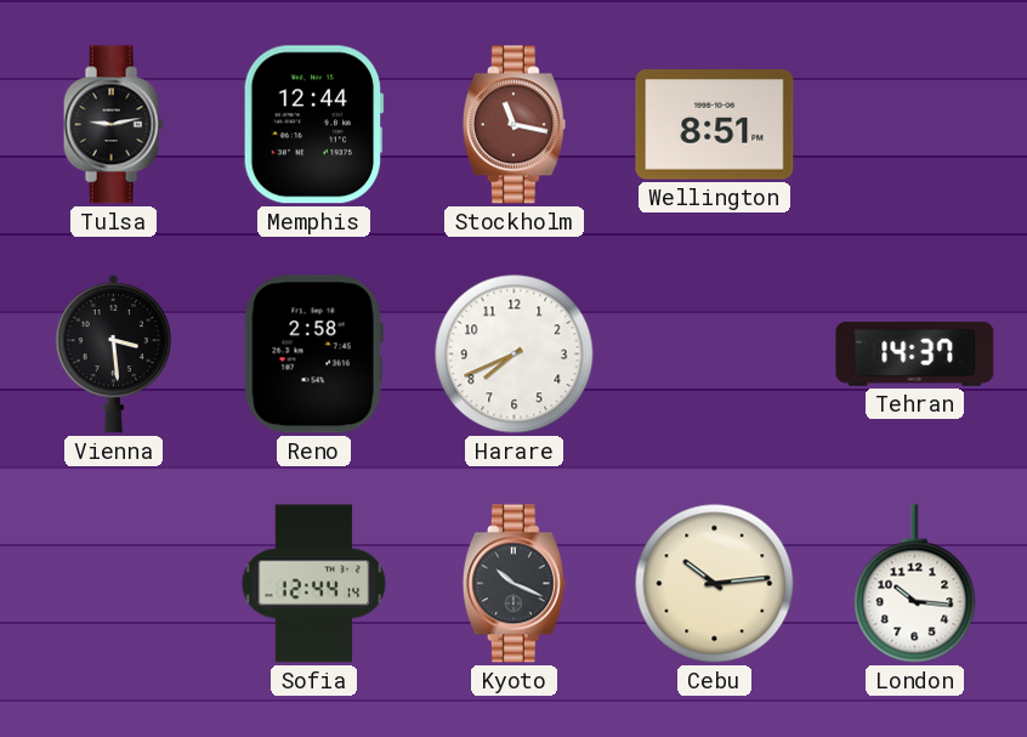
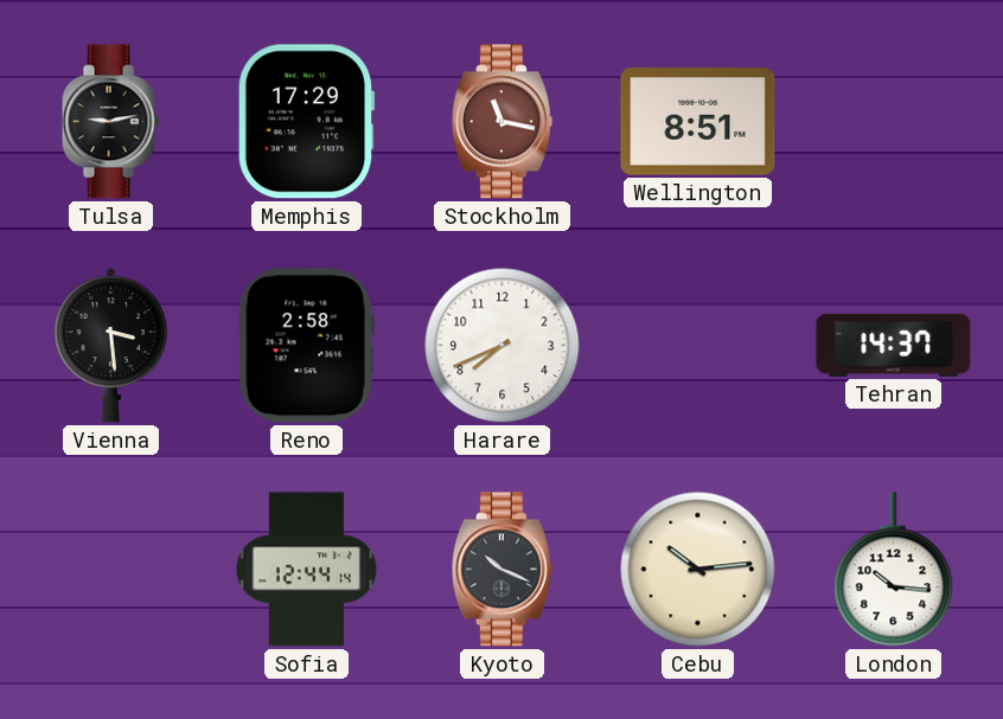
Memphis: 12:44 -> 17:29
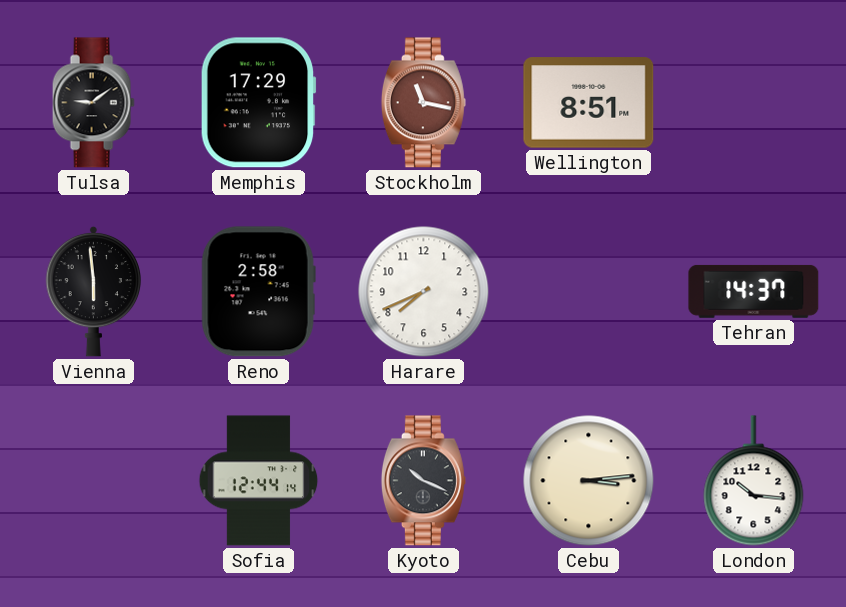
Tulsa: 9:13 -> 9:09
Vienna: 3:29 -> 5:59
Cebu: 10:14 -> 3:14
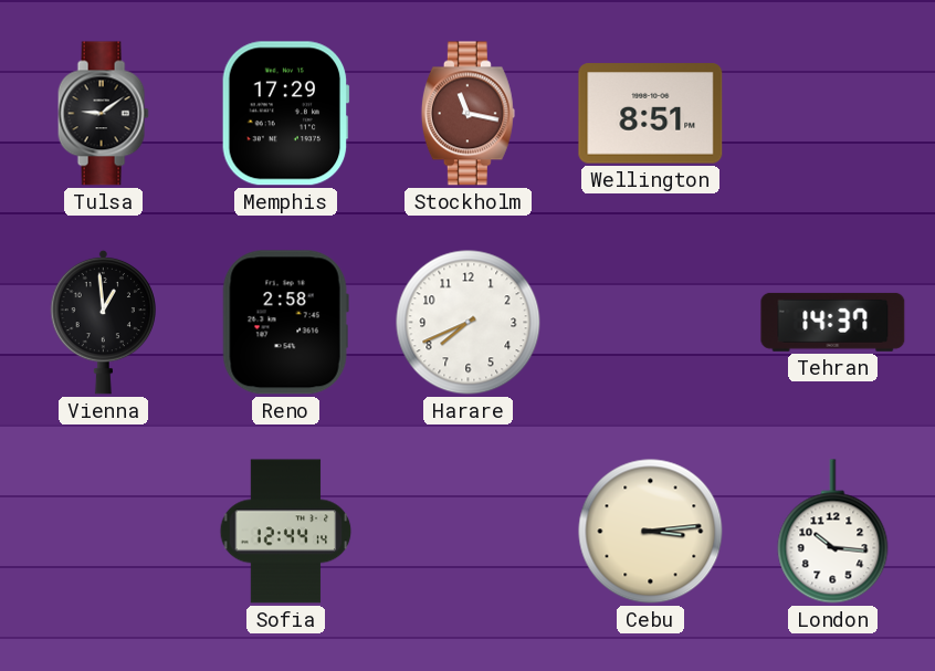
Vienna: 5:59 -> 12:59
Kyoto: 10:19 -> none
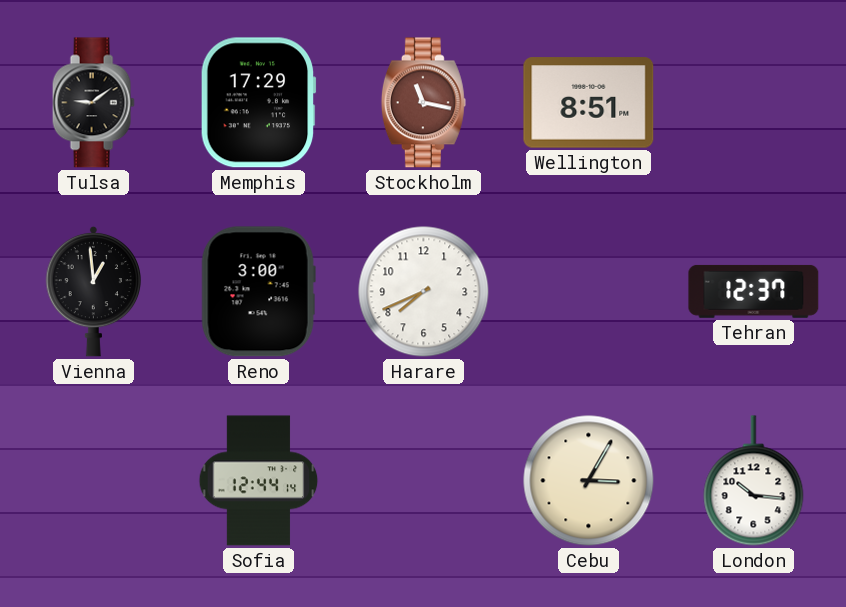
Reno: 2:58 -> 3:00
Tehran: 14:37 -> 12:37
Cebu: 3:14 -> 3:05
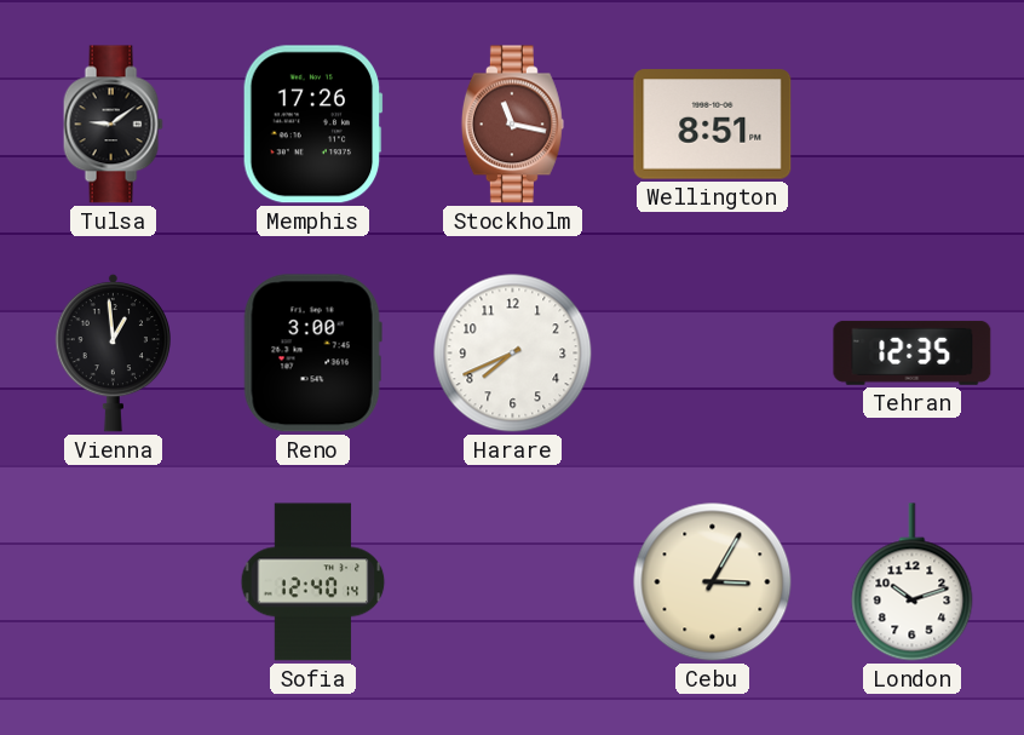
Memphis: 17:29 -> 17:26
Tehran: 12:37 -> 12:35
Sofia: 12:44 -> 12:40
London: 10:16 -> 10:12
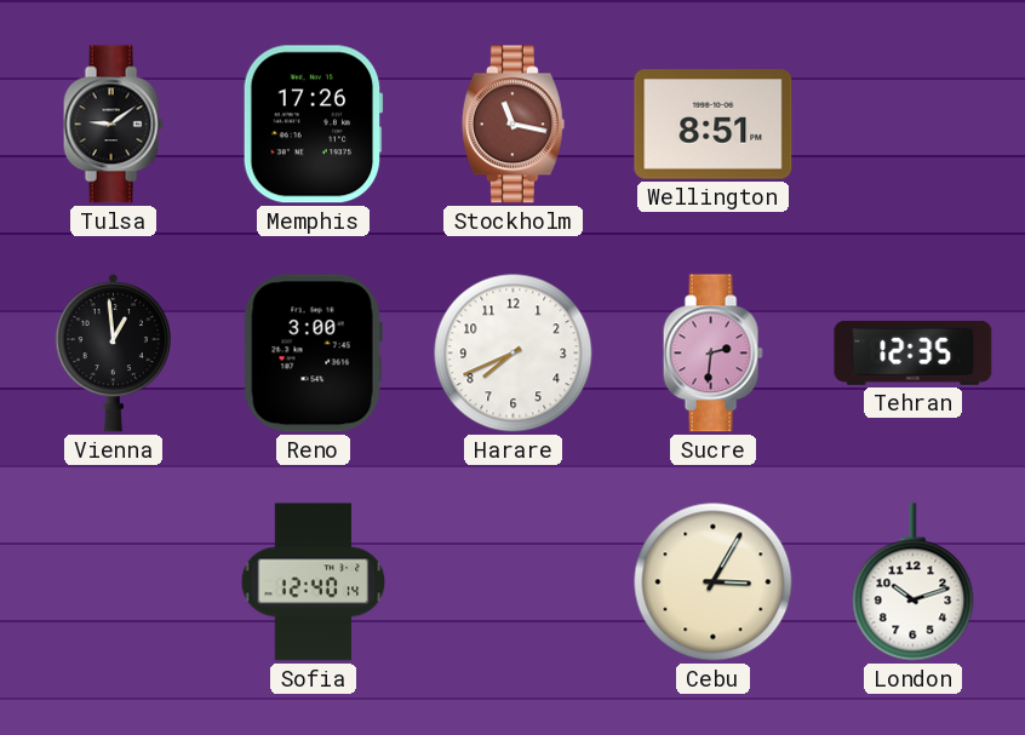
Sucre: none -> 2:31
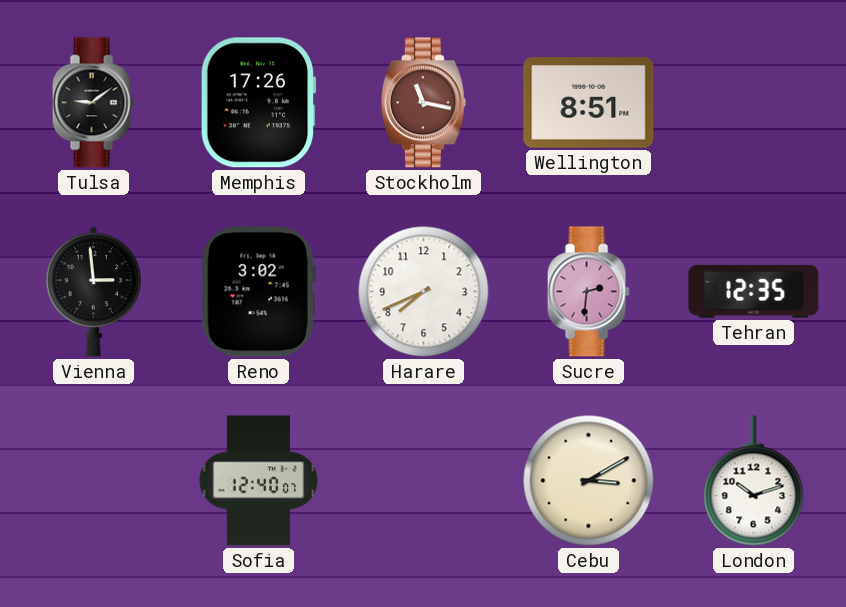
Vienna: 12:59 -> 2:59
Reno: 3:00 -> 3:02
Sofia: 12:40:14 -> 12:40:07
Cebu: 3:05 -> 3:10
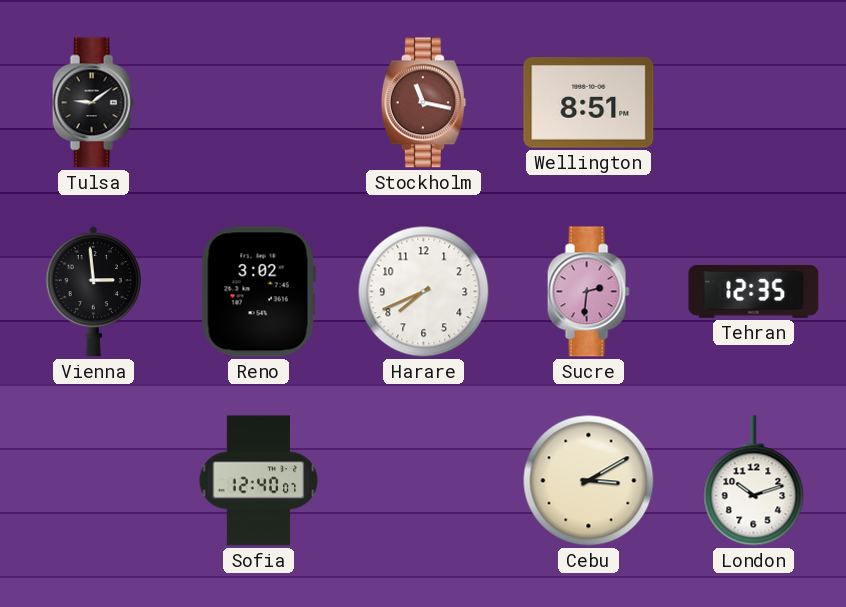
Memphis: 17:26 -> none
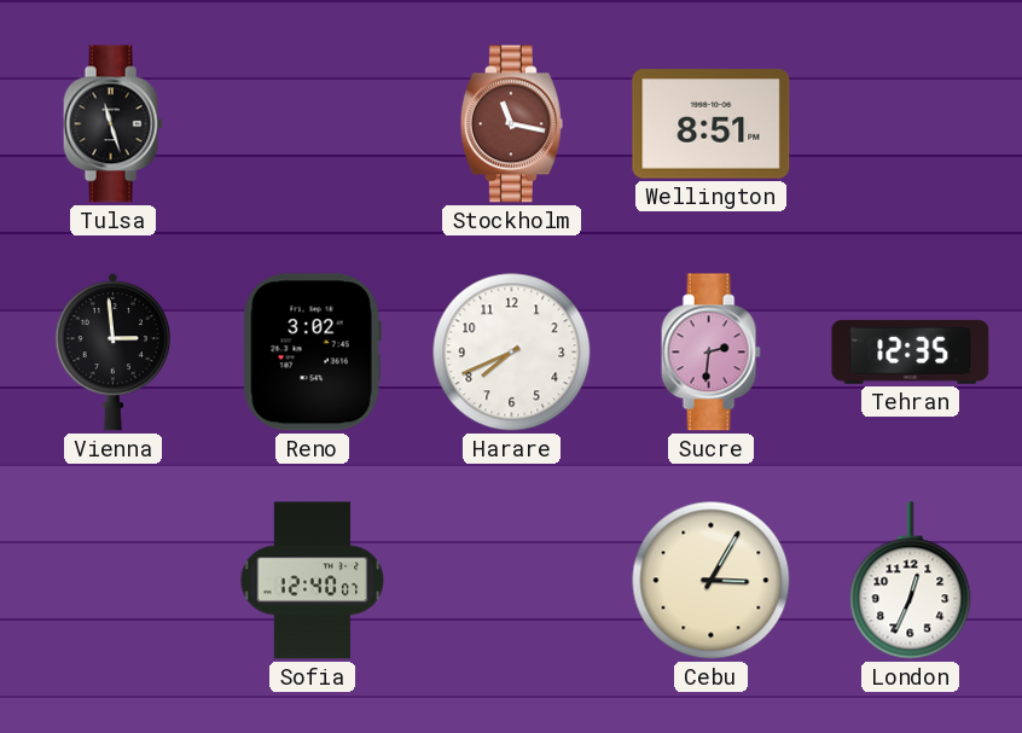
Tulsa: 9:09 -> 11:27
Cebu: 3:10 -> 3:05
London: 10:12 -> 12:34
